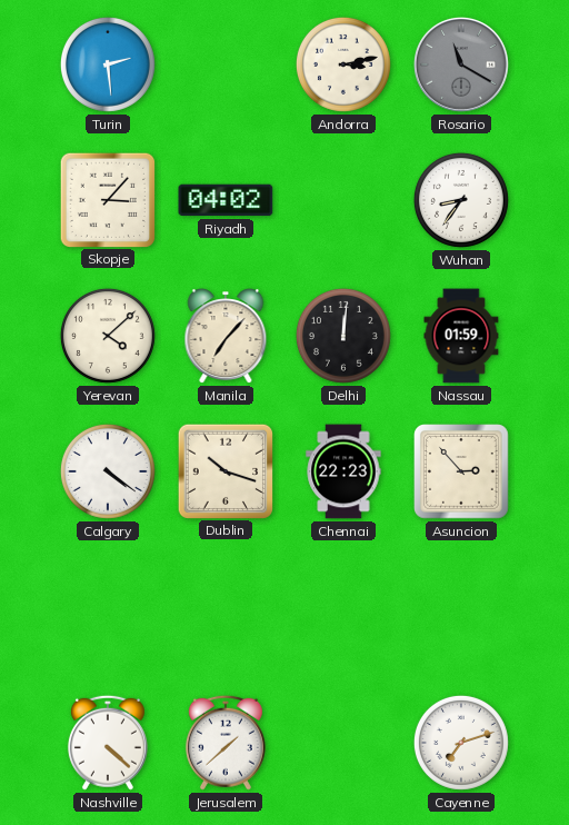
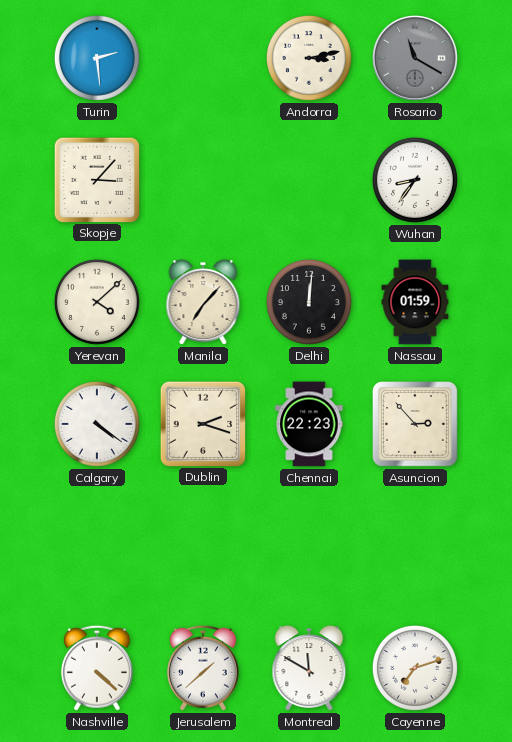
Riyadh: 04:02 -> none
Dublin: 10:18 -> 2:18
Montreal: none -> 11:50
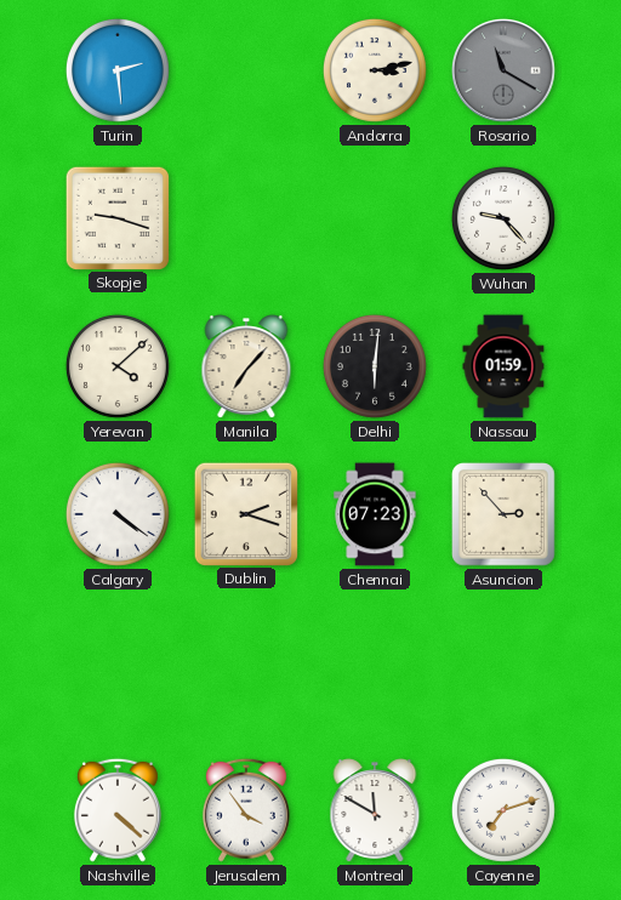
Skopje: 3:07 -> 9:18
Wuhan: 8:36 -> 9:23
Delhi: 12:01 -> 6:01
Chennai: 22:23 -> 07:23
Jerusalem: 1:38 -> 3:54
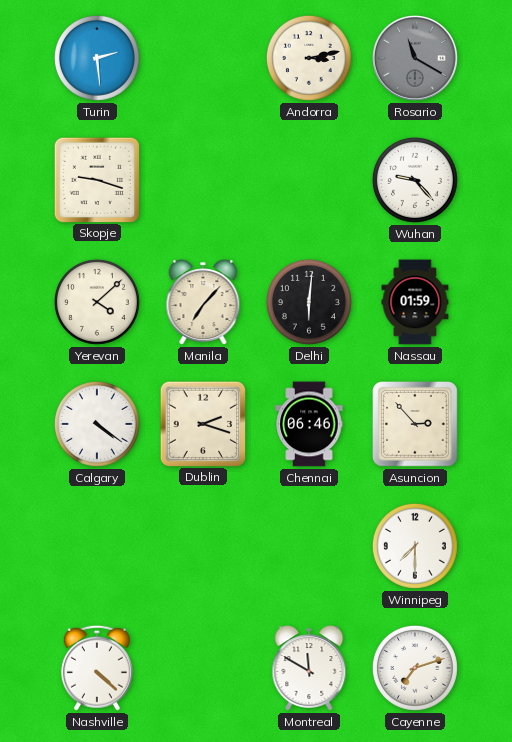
Chennai: 07:23 -> 06:46
Winnipeg: none -> 7:30
Jerusalem: 3:54 -> none
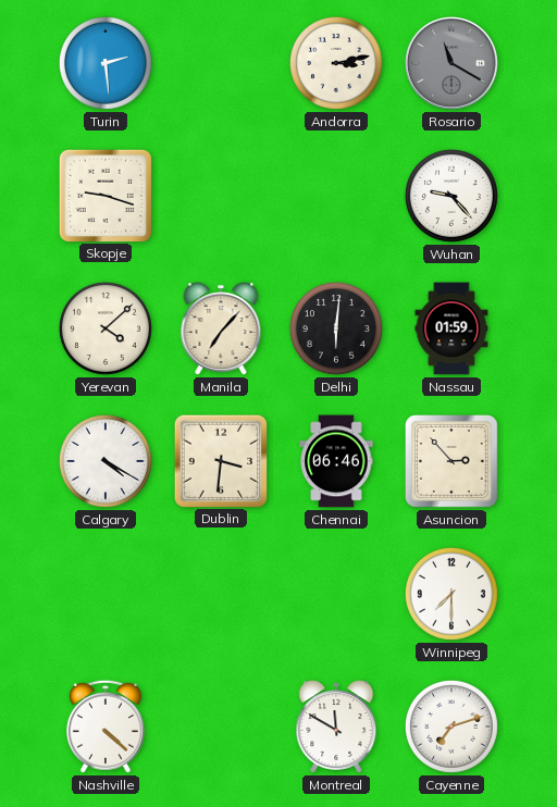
Calgary: 4:21 -> 4:20
Dublin: 2:18 -> 3:31
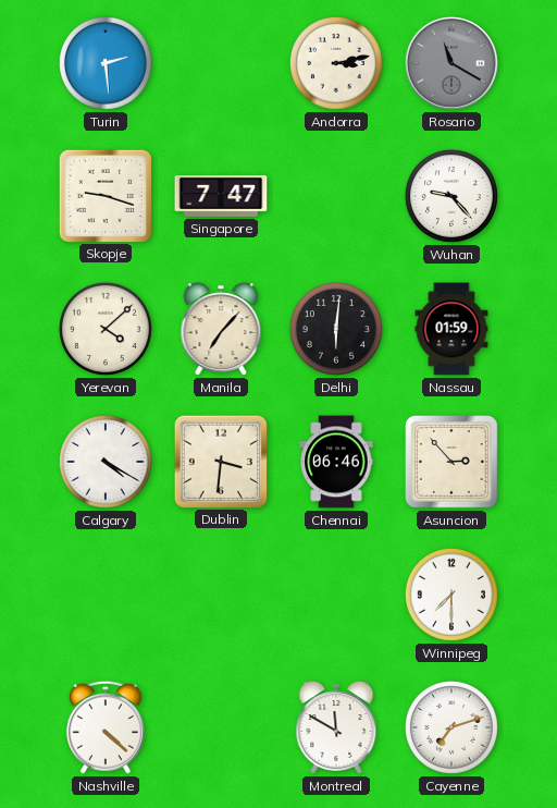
Singapore: none -> 7:47
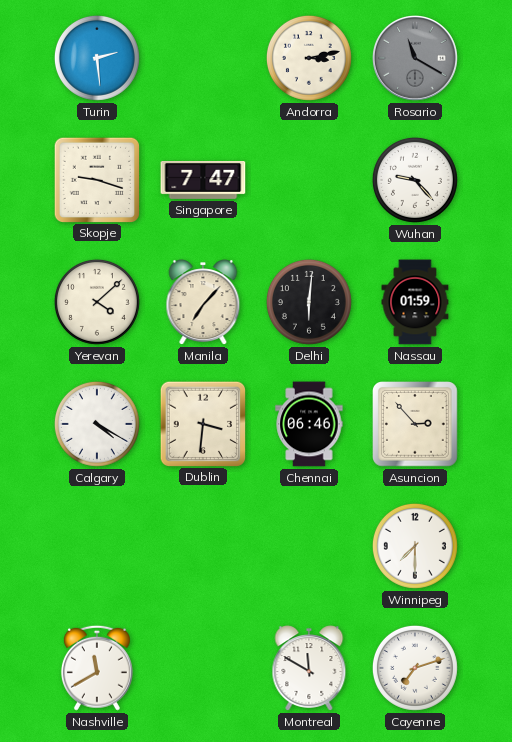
Nashville: 4:22 -> 11:40
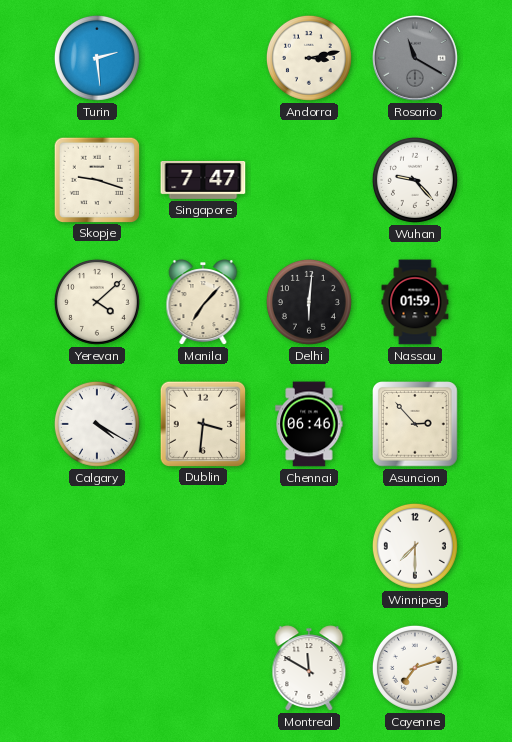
Nashville: 11:40 -> none
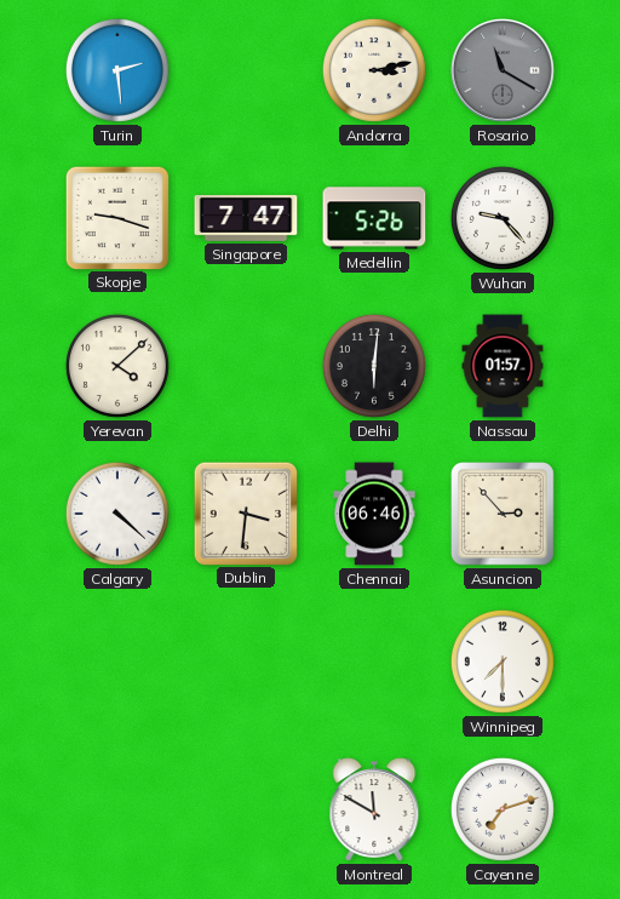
Medellin: none -> 5:26
Manila: 7:07 -> none
Nassau: 01:59 -> 01:57
Calgary: 4:20 -> 4:22
